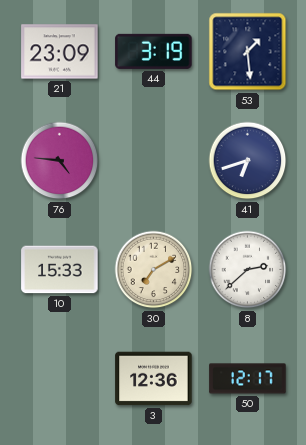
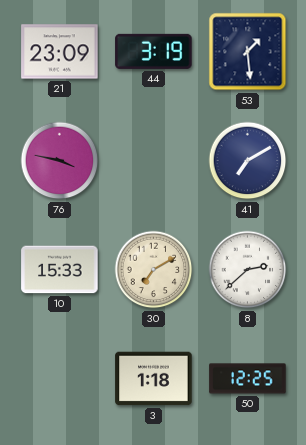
76: 4:46 -> 3:47
41: 6:42 -> 7:10
3: 12:36 -> 1:18
50: 12:17 -> 12:25
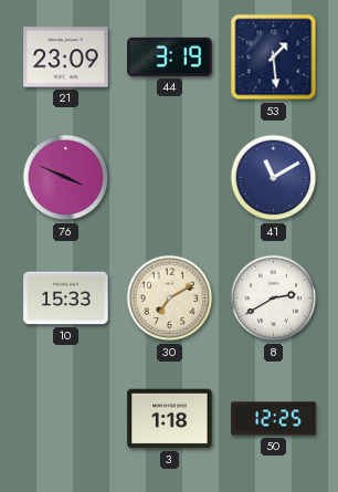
76: 3:47 -> 3:49
41: 7:10 -> 11:10
8: 2:38 -> 2:40
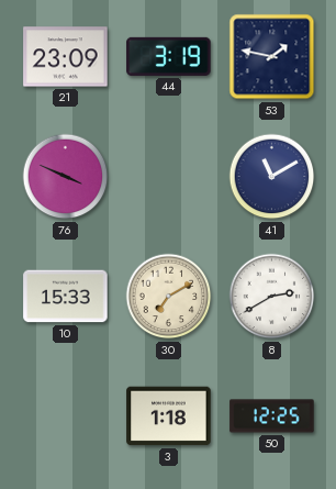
53: 1:29 -> 1:47
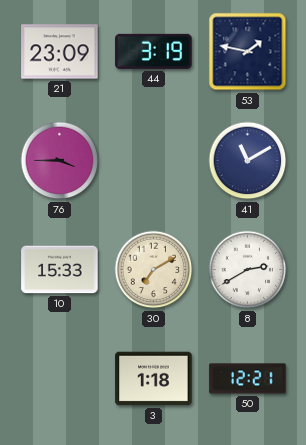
76: 3:49 -> 3:45
50: 12:25 -> 12:21
